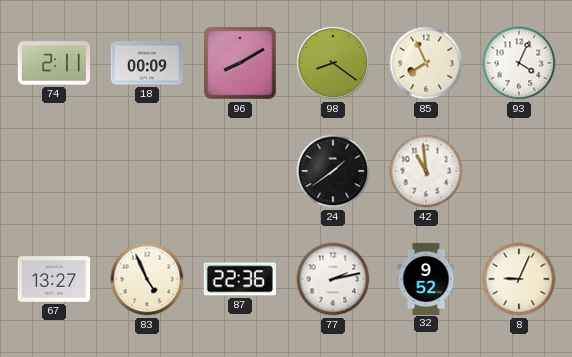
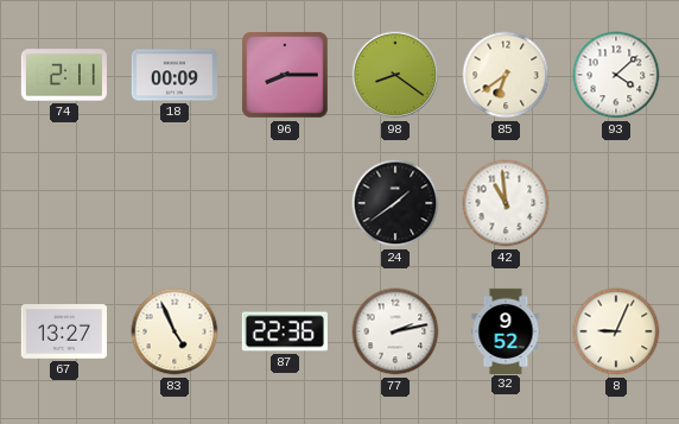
96: 8:10 -> 8:15
85: 7:56 -> 6:39
93: 4:04 -> 4:08
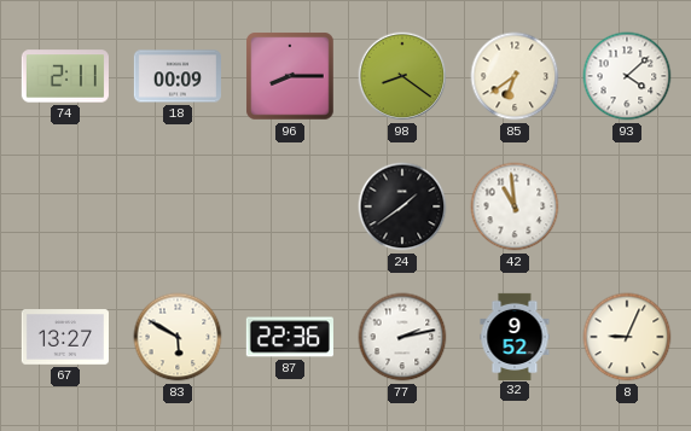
83: 4:56 -> 5:50
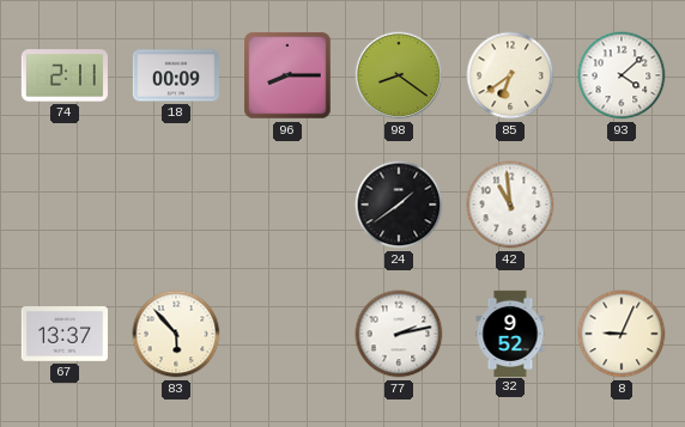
67: 13:27 -> 13:37
83: 5:50 -> 5:53
87: 22:36 -> none
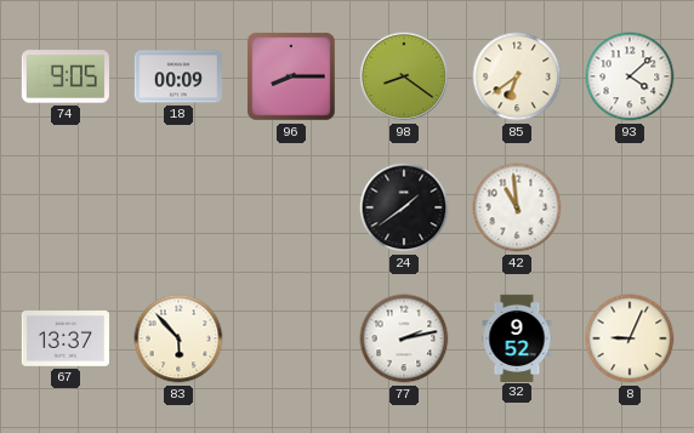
74: 2:11 -> 9:05
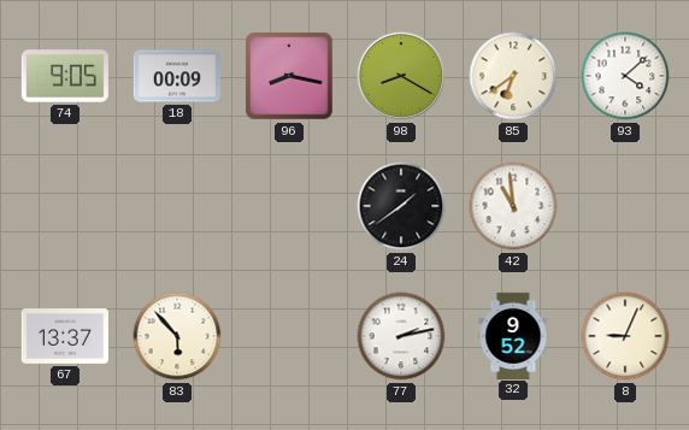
96: 8:15 -> 8:17
98: 8:21 -> 8:20
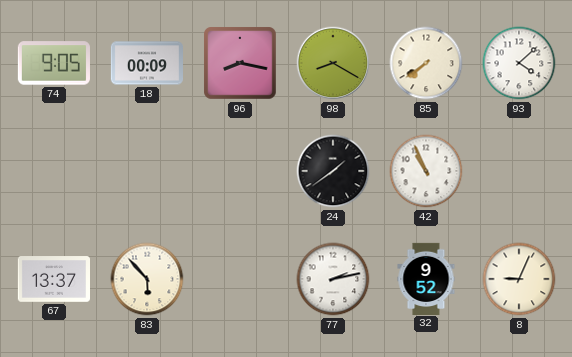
85: 6:39 -> 7:39
42: 10:59 -> 10:56
